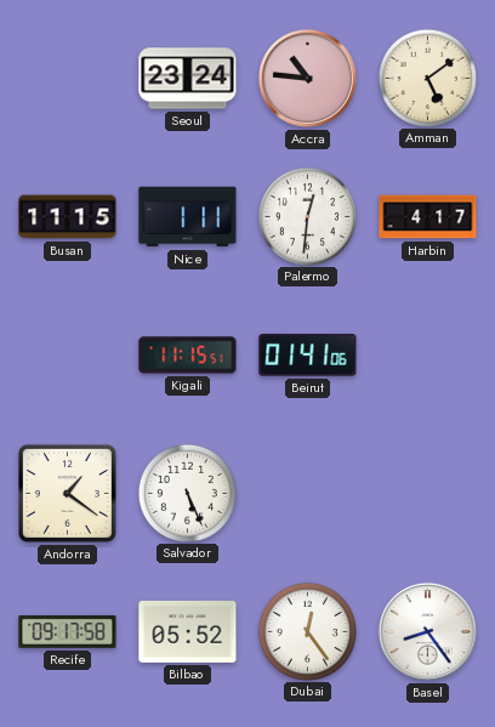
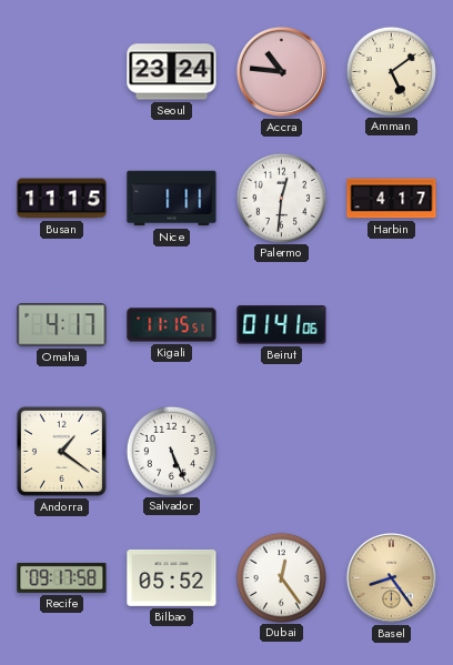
Omaha: none -> 4:17
Basel dial: white -> champagne
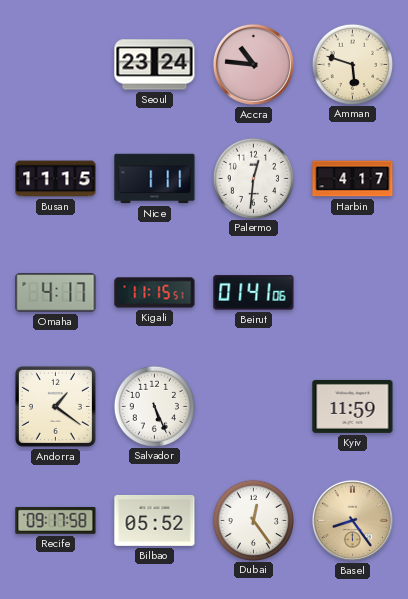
Amman: 5:09 -> 5:48
Kyiv: none -> 11:59
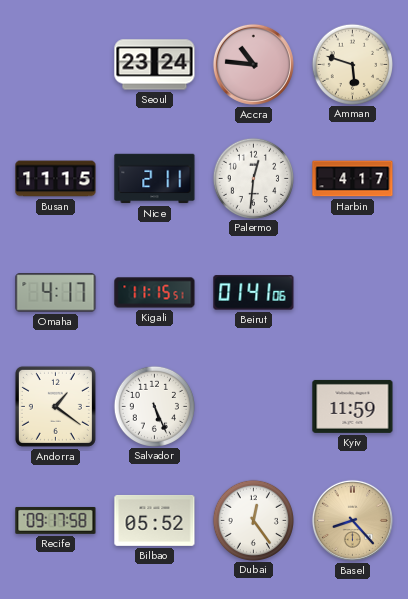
Nice: 1:11 -> 2:11
Basel: 8:24 -> 8:23
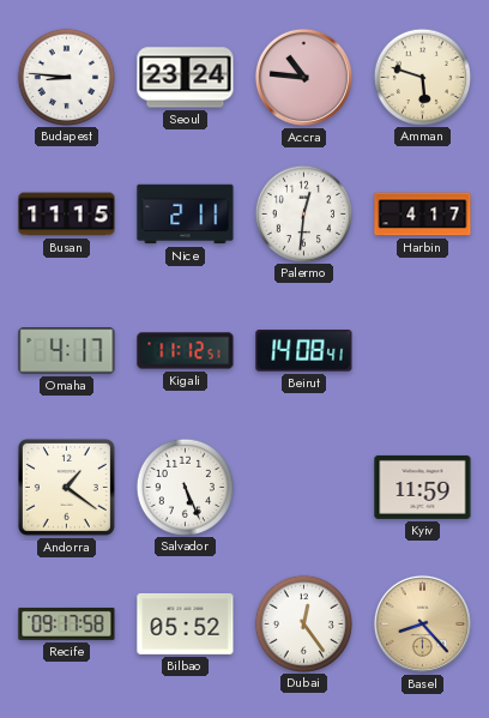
Budapest: none -> 8:46
Kigali: 11:15 -> 11:12
Beirut: 01:41 -> 14:08
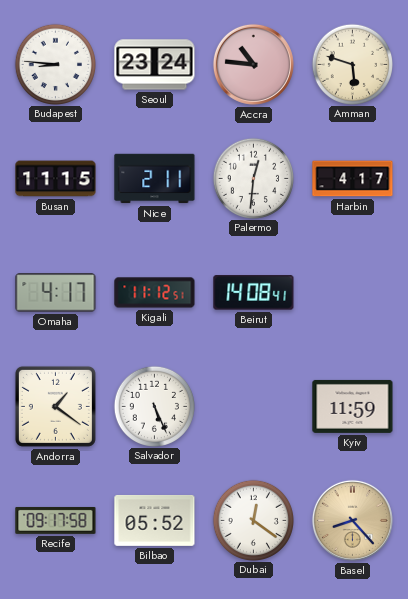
Dubai: 12:24 -> 12:21
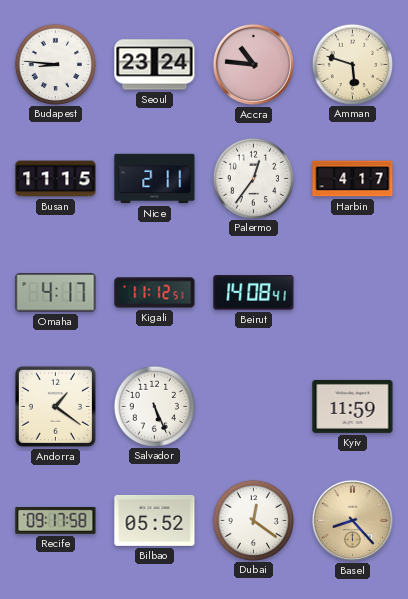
Palermo: 12:31 -> 12:36
